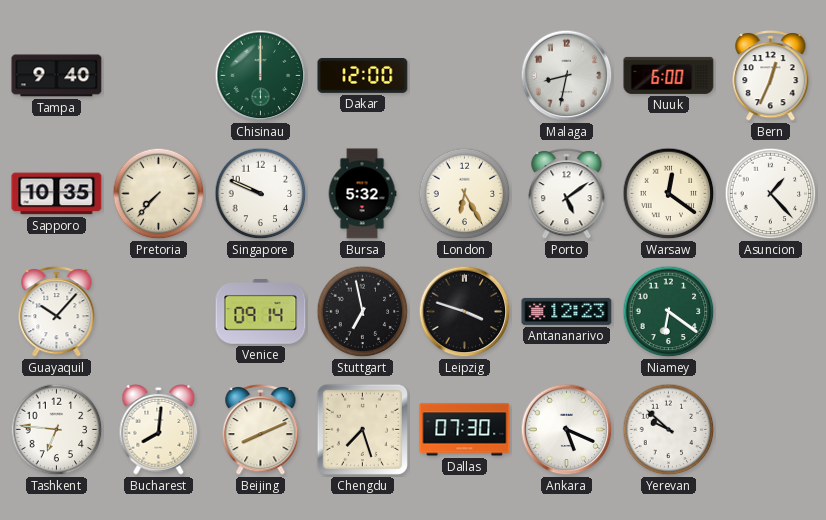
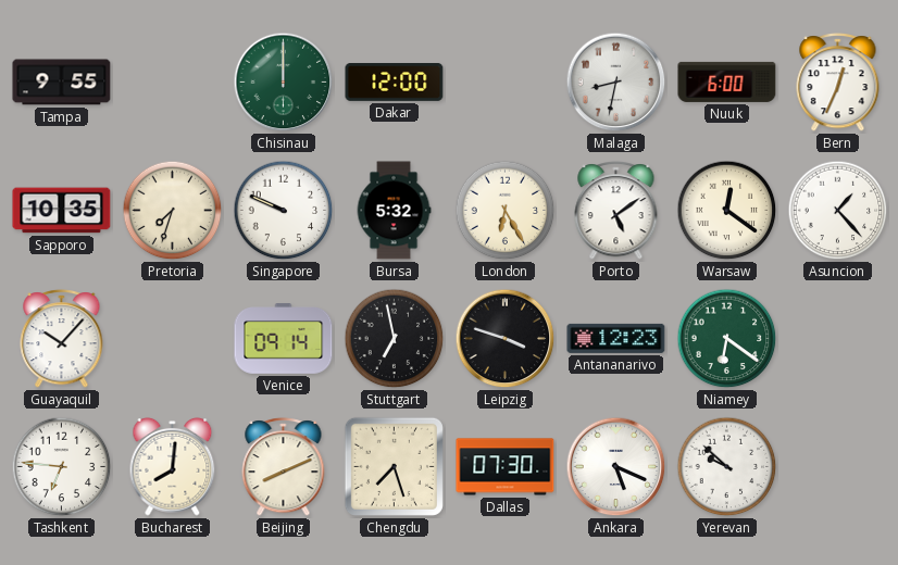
Tampa: 9:40 -> 9:55
Pretoria: 7:37 -> 7:33
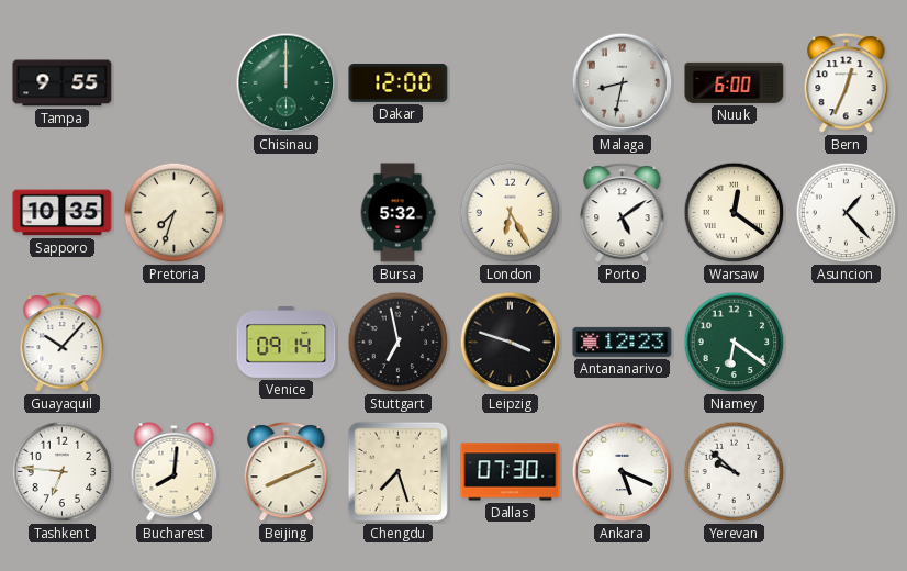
Singapore: 9:49 -> none
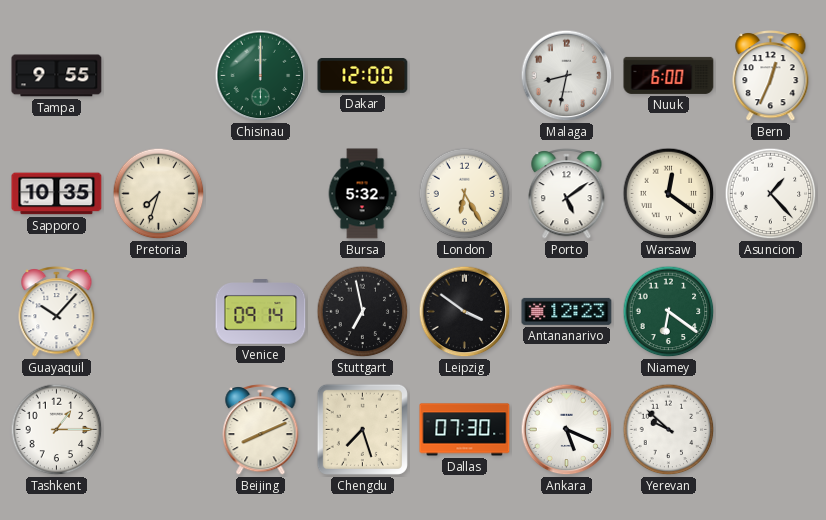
Leipzig: 3:48 -> 3:51
Tashkent: 6:46 -> 1:15
Bucharest: 8:01 -> none
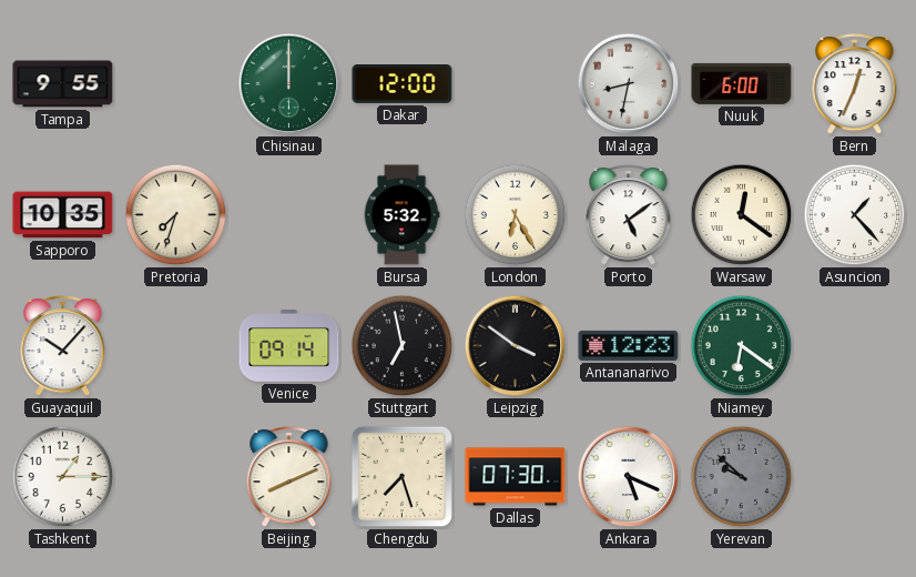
Yerevan dial: white -> grey
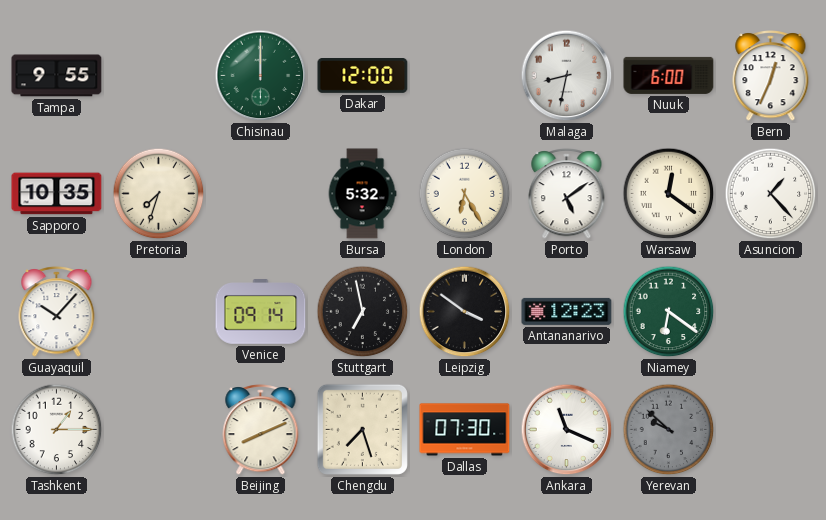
Ankara: 5:19 -> 11:19
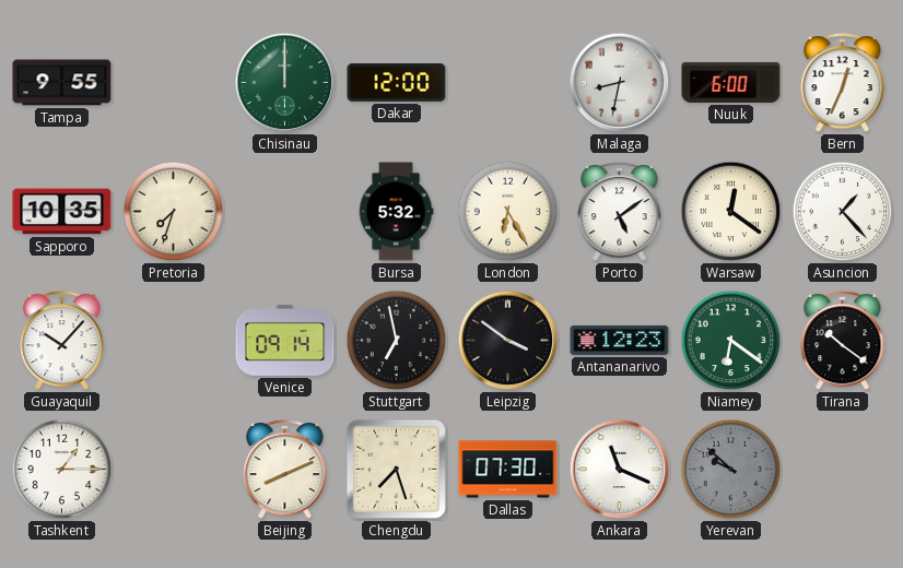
Tirana: none -> 10:21
